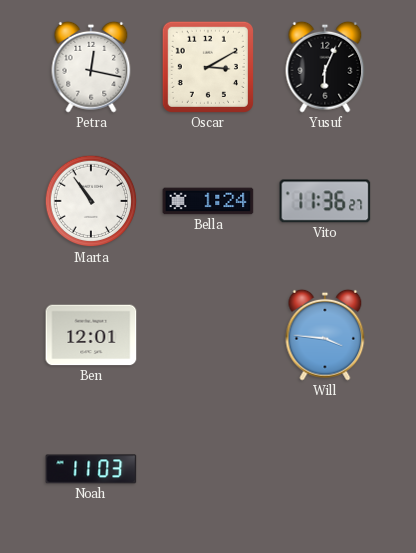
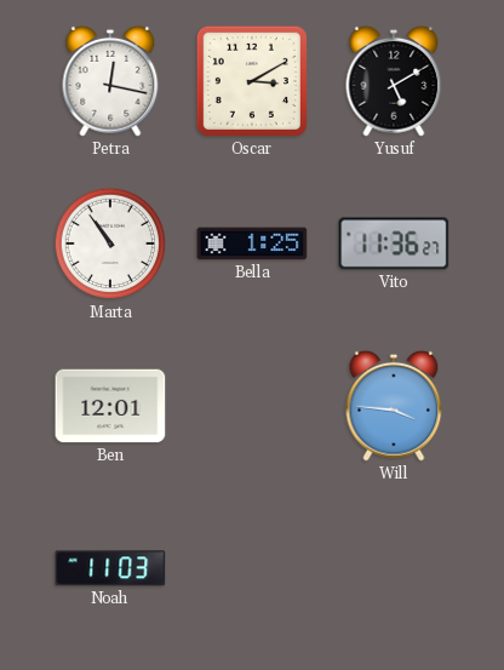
Yusuf: 6:04 -> 5:10
Bella: 1:24 -> 1:25
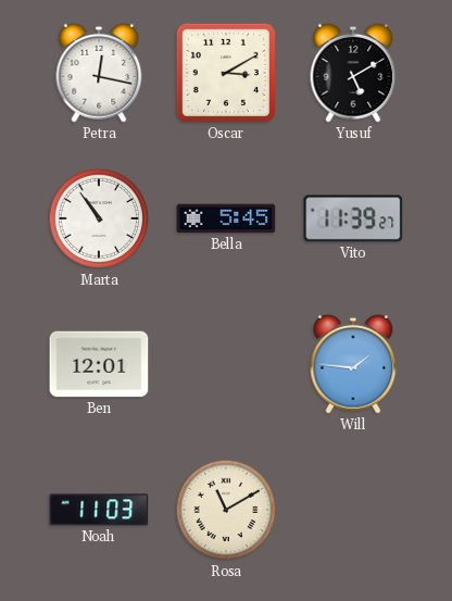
Bella: 1:25 -> 5:45
Vito: 11:36 -> 11:39
Will: 3:46 -> 1:46
Rosa: none -> 11:10
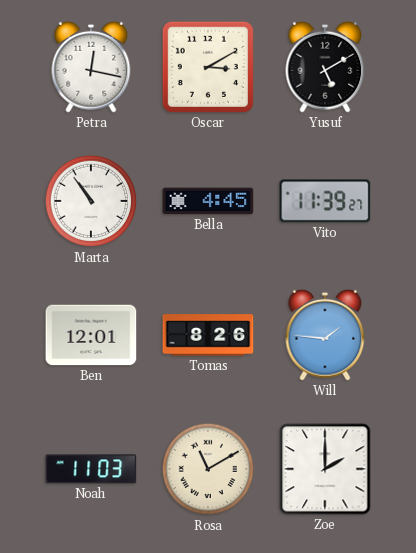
Bella: 5:45 -> 4:45
Tomas: none -> 8:26
Zoe: none -> 2:00
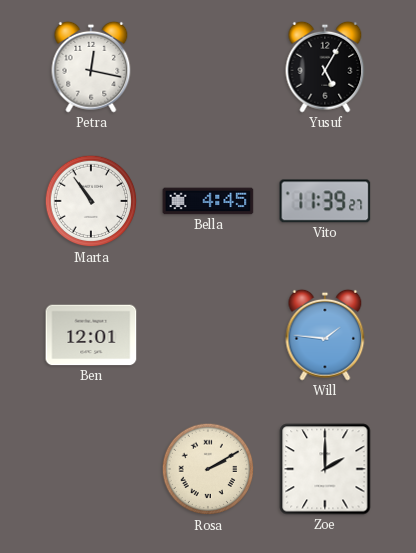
Oscar: 3:10 -> none
Yusuf: 5:10 -> 5:05
Tomas: 8:26 -> none
Noah: 11:03 -> none
Rosa: 11:10 -> 2:10
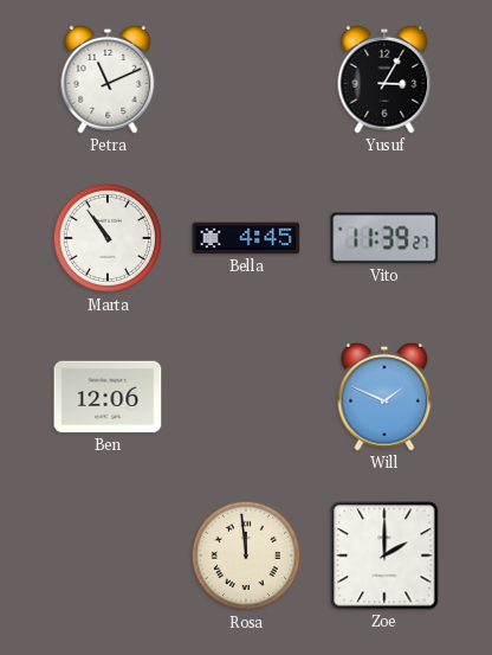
Petra: 12:17 -> 11:11
Yusuf: 5:05 -> 3:05
Ben: 12:01 -> 12:06
Will: 1:46 -> 1:49
Rosa: 2:10 -> 11:59
